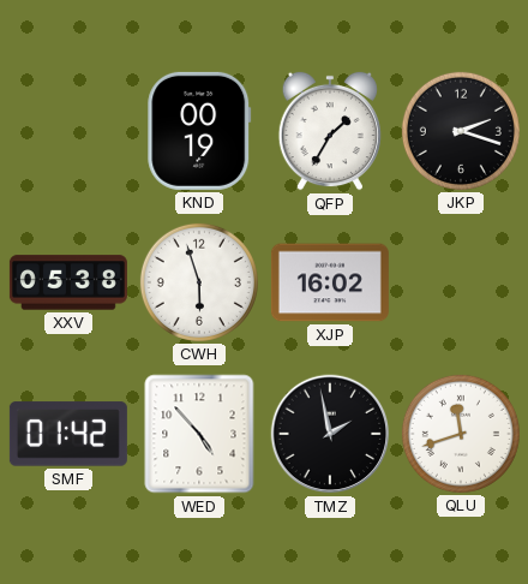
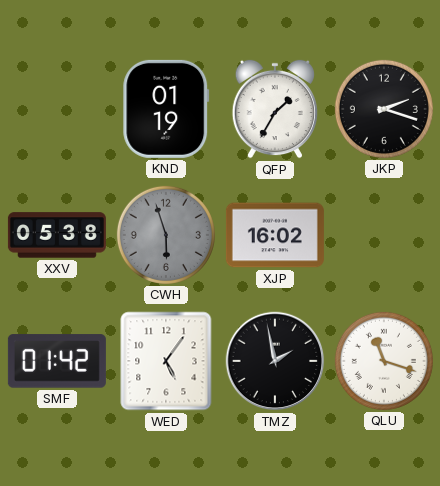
KND: 00:19 -> 01:19
CWH dial: white -> grey
WED: 4:53 -> 5:06
QLU: 11:42 -> 11:18
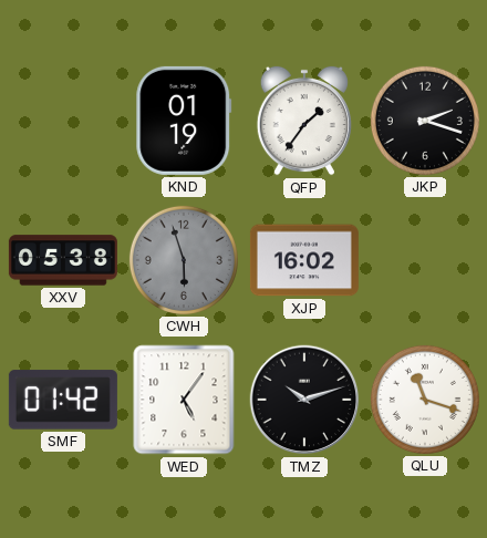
QFP: 1:35 -> 1:36
TMZ: 1:58 -> 10:12
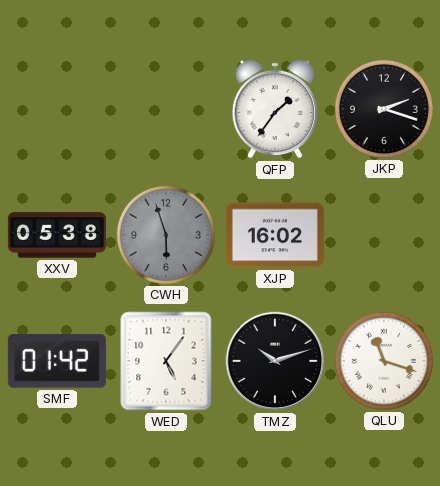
KND: 01:19 -> none
